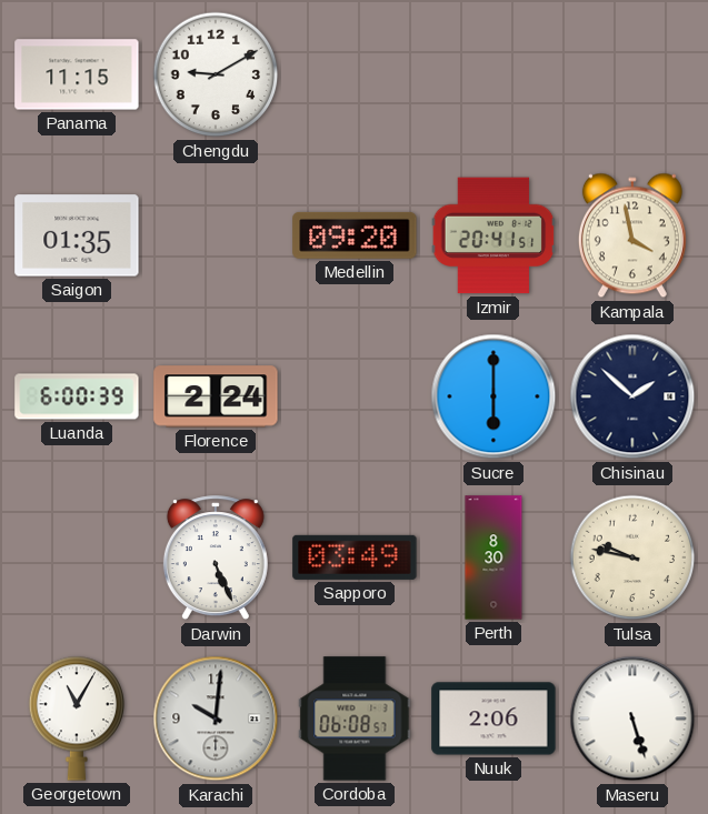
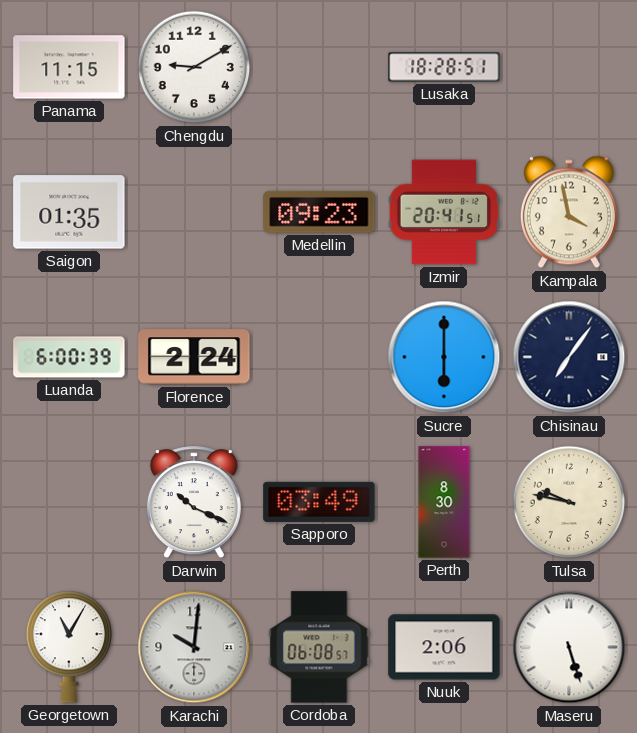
Lusaka: none -> 18:28
Medellin: 09:20 -> 09:23
Chisinau: 1:52 -> 7:06
Darwin: 5:26 -> 10:19
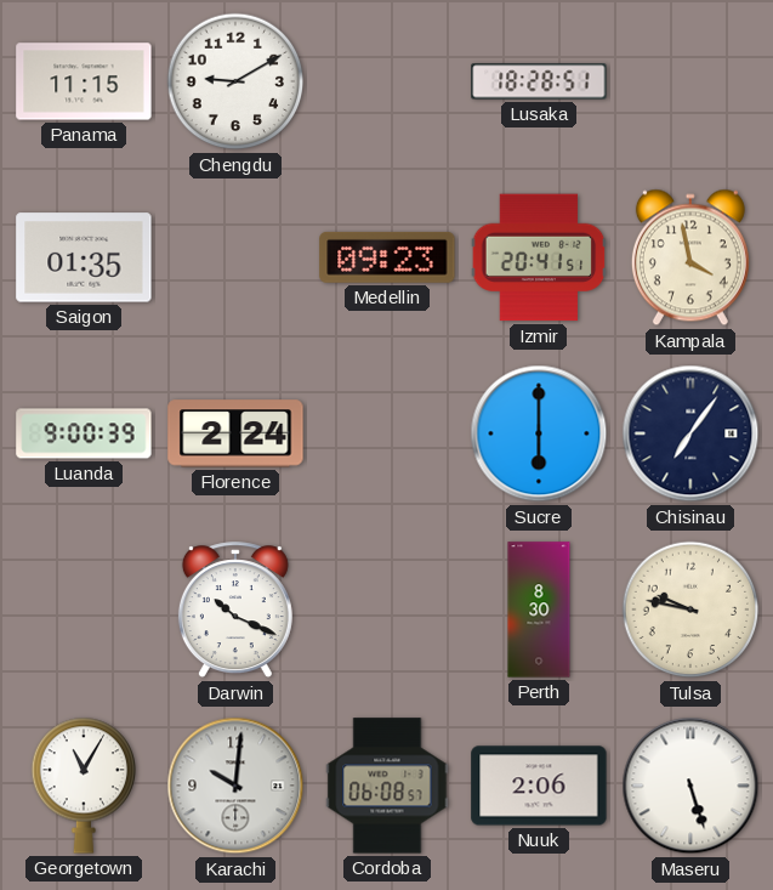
Luanda: 6:00 -> 9:00
Sapporo: 03:49 -> none
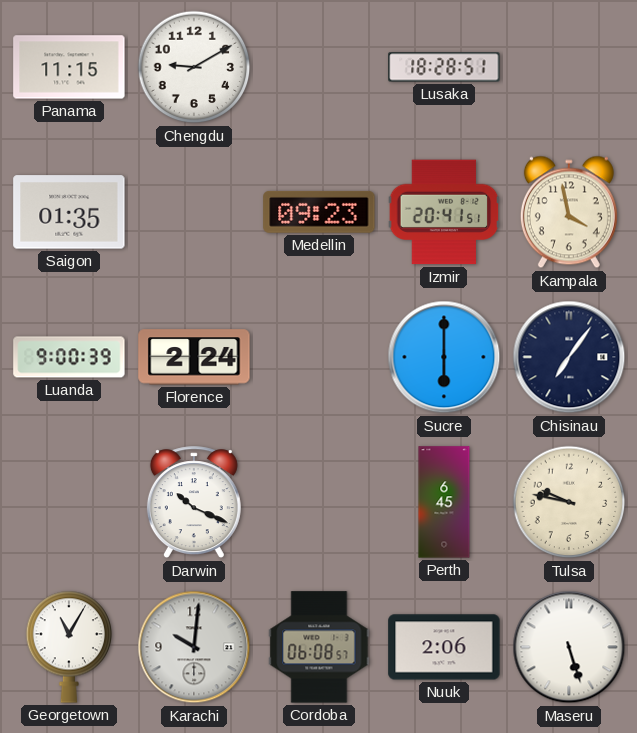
Perth: 8:30 -> 6:45
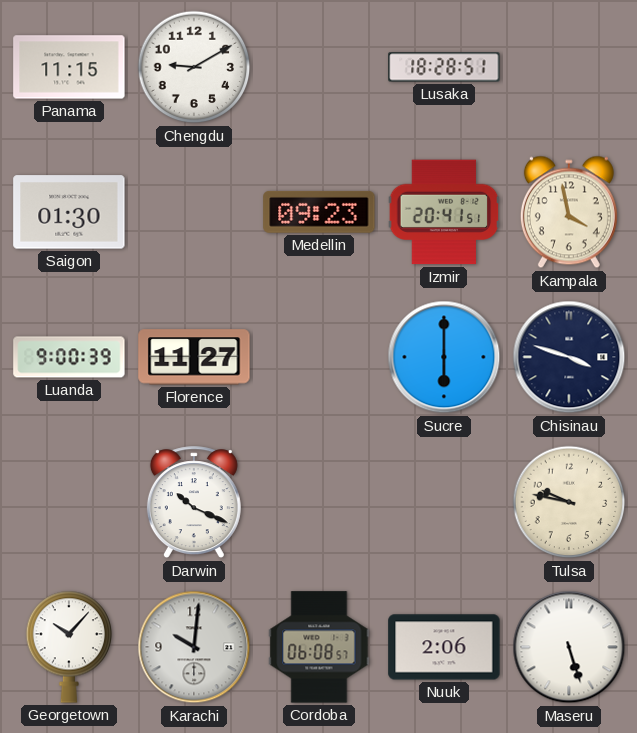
Saigon: 01:35 -> 01:30
Florence: 2:24 -> 11:27
Chisinau: 7:06 -> 3:48
Perth: 6:45 -> none
Georgetown: 11:05 -> 10:07
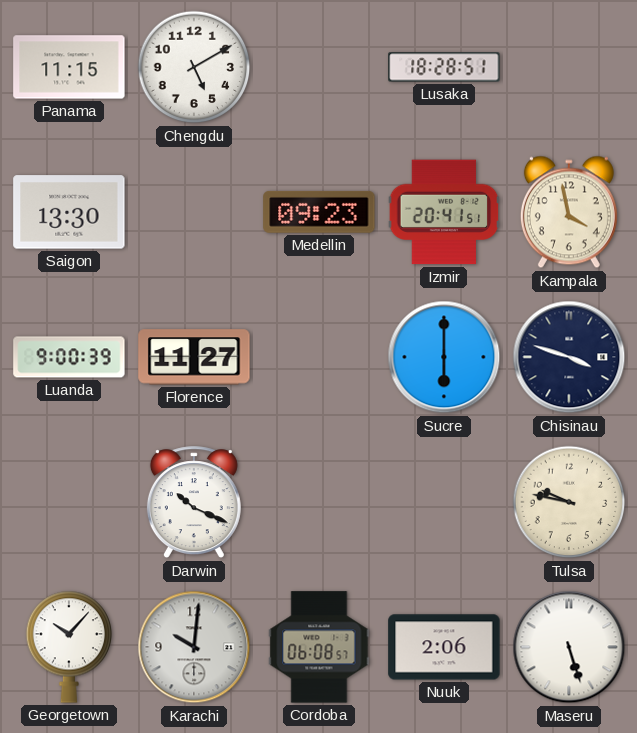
Chengdu: 9:10 -> 5:10
Saigon: 01:30 -> 13:30
